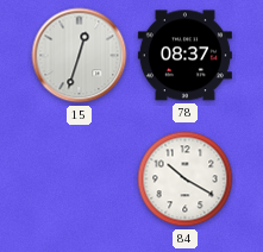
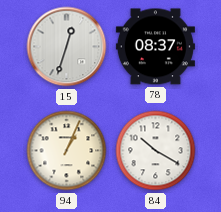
94: none -> 1:04
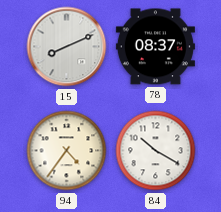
15: 12:33 -> 8:11
94: 1:04 -> 4:36
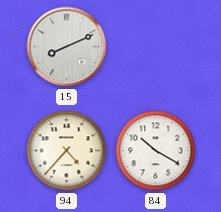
78: 08:37 -> none
94: 4:36 -> 4:37
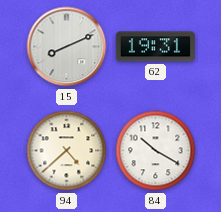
62: none -> 19:31
94: 4:37 -> 4:38
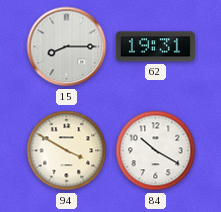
15: 8:11 -> 8:15
94: 4:38 -> 3:50
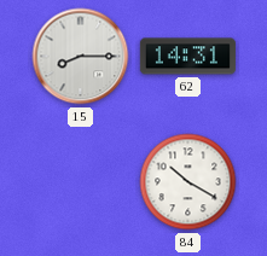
62: 19:31 -> 14:31
94: 3:50 -> none
